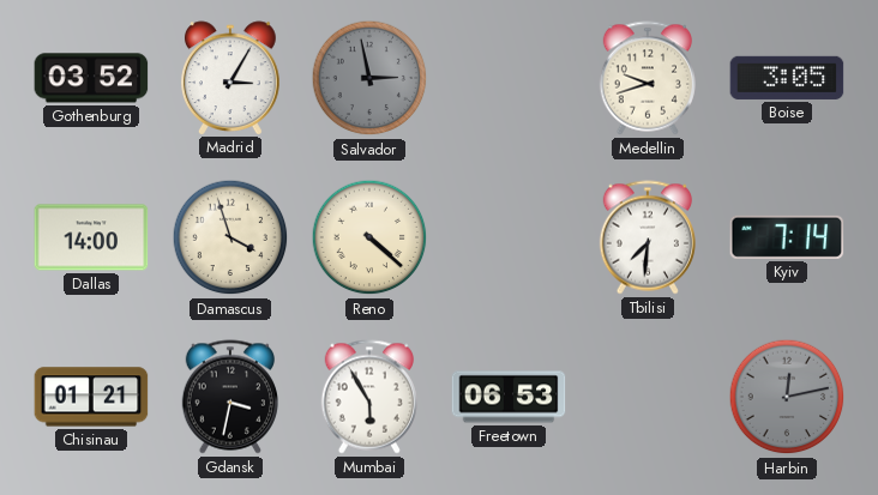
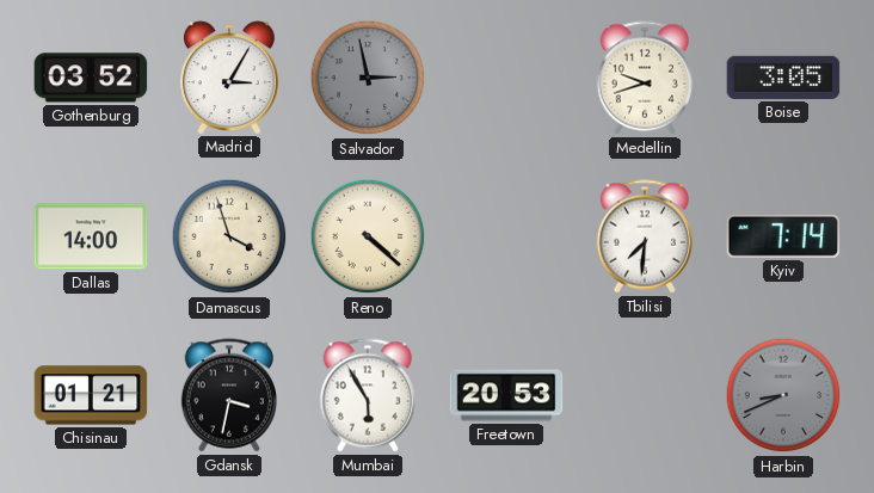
Freetown: 06:53 -> 20:53
Harbin: 12:13 -> 8:41
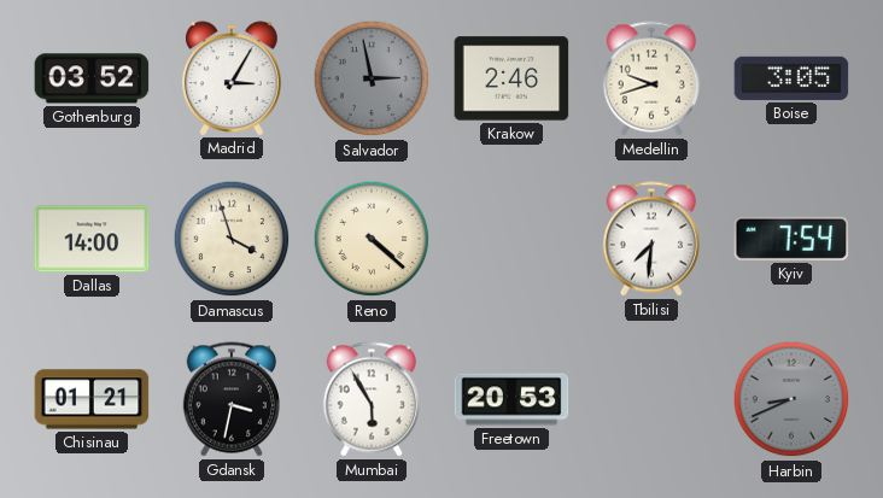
Krakow: none -> 2:46
Kyiv: 7:14 -> 7:54
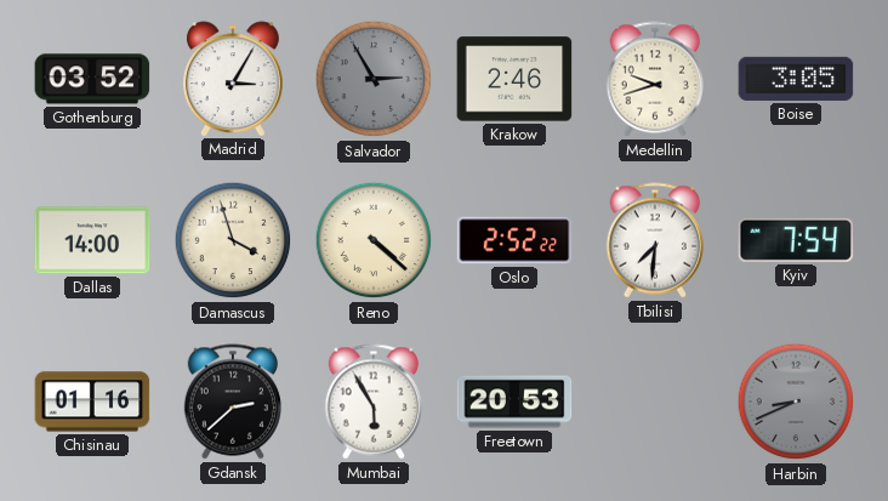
Salvador: 2:58 -> 2:55
Oslo: none -> 2:52
Chisinau: 01:21 -> 01:16
Gdansk: 3:32 -> 2:38
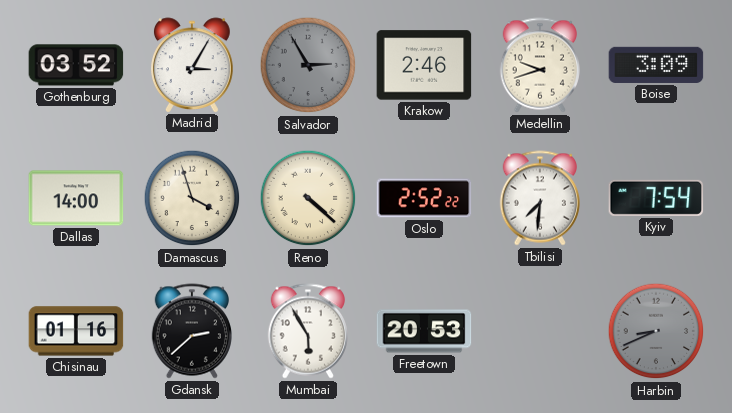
Boise: 3:05 -> 3:09
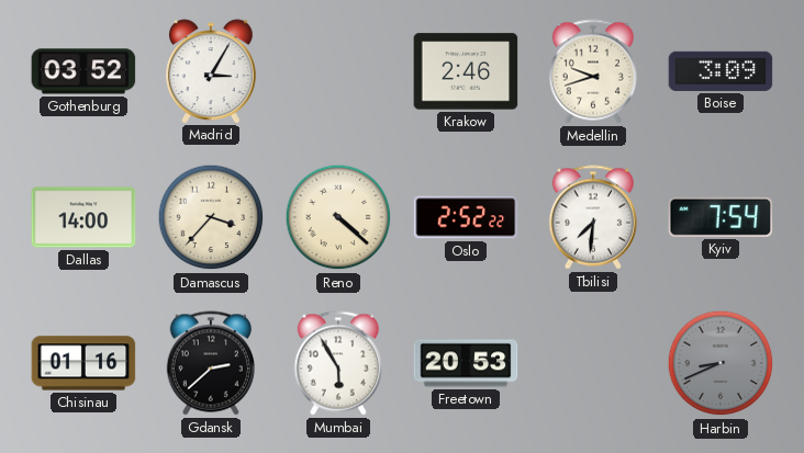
Salvador: 2:55 -> none
Damascus: 3:57 -> 3:37
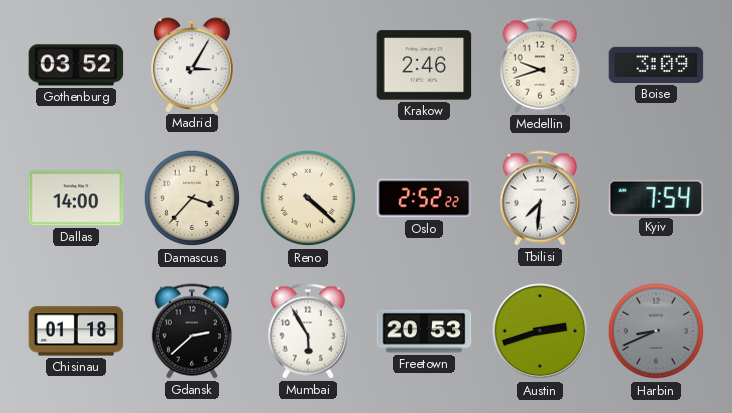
Chisinau: 01:16 -> 01:18
Austin: none -> 2:42
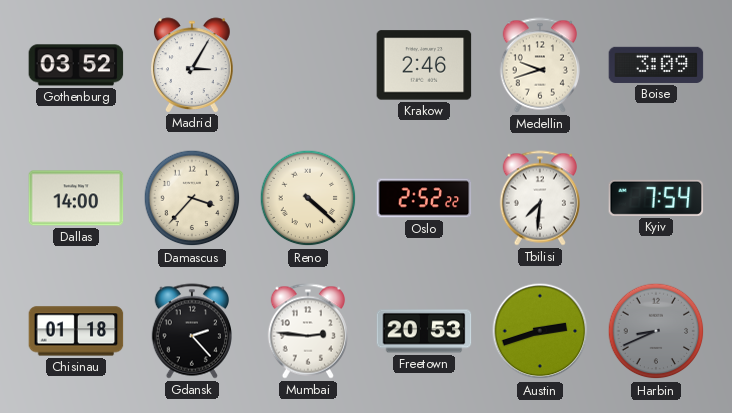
Gdansk: 2:38 -> 2:23
Mumbai: 5:55 -> 2:46
